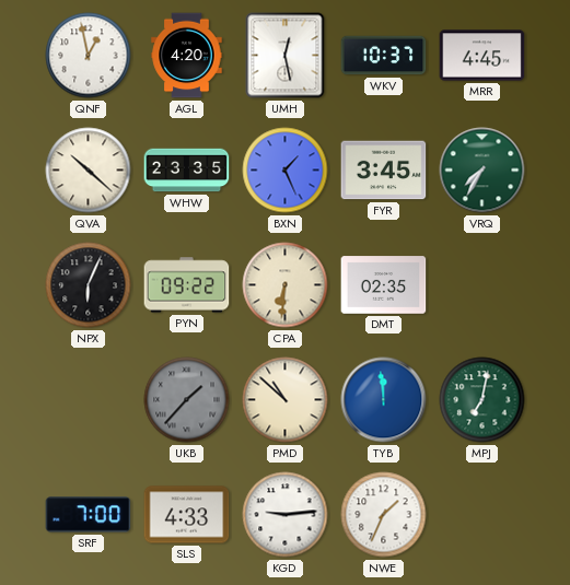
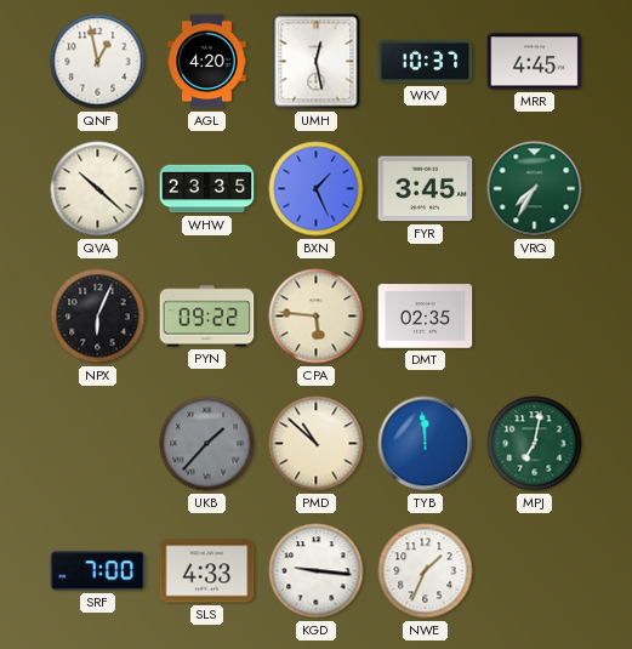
CPA: 6:31 -> 5:46
KGD: 9:14 -> 9:16
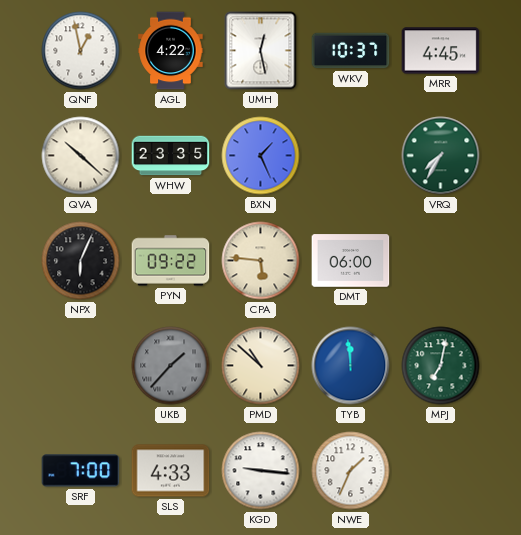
AGL: 4:20 -> 4:22
FYR: 3:45 -> none
DMT: 02:35 -> 06:00
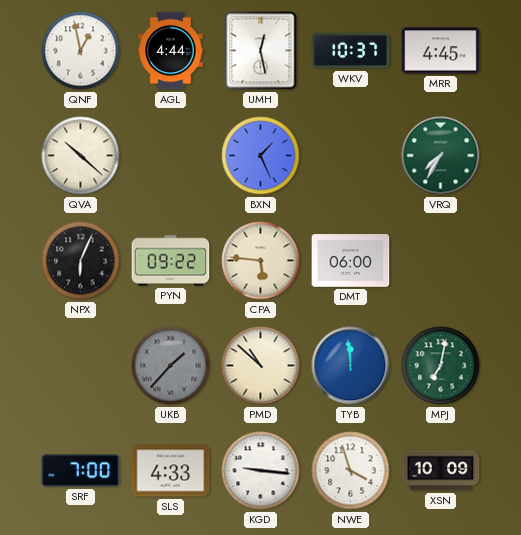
AGL: 4:22 -> 4:44
WHW: 23:35 -> none
NWE: 1:34 -> 3:57
XSN: none -> 10:09
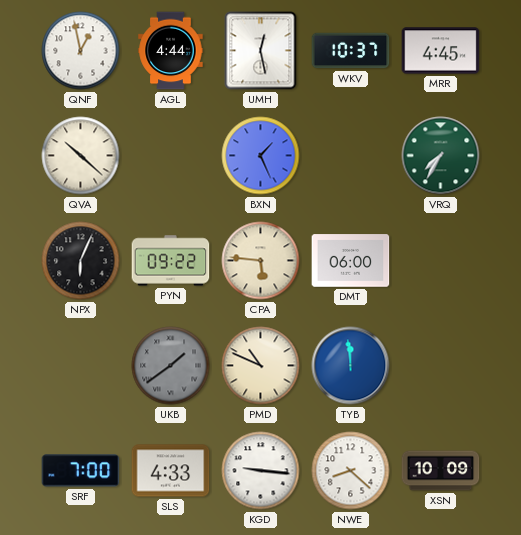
UKB: 1:37 -> 1:39
PMD: 10:52 -> 10:49
MPJ: 7:02 -> none
NWE: 3:57 -> 8:22
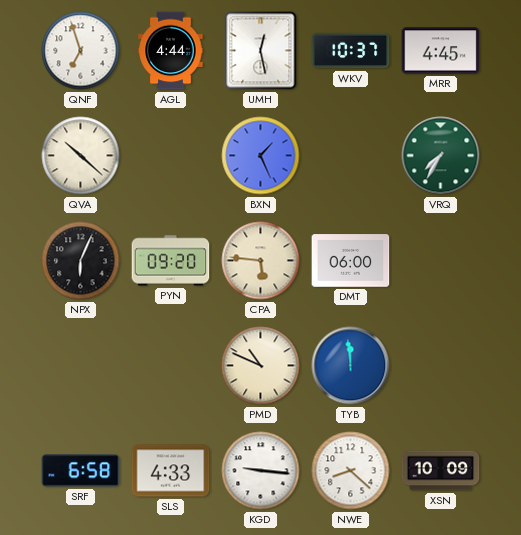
QNF: 12:58 -> 6:57
PYN: 09:22 -> 09:20
UKB: 1:39 -> none
SRF: 7:00 -> 6:58
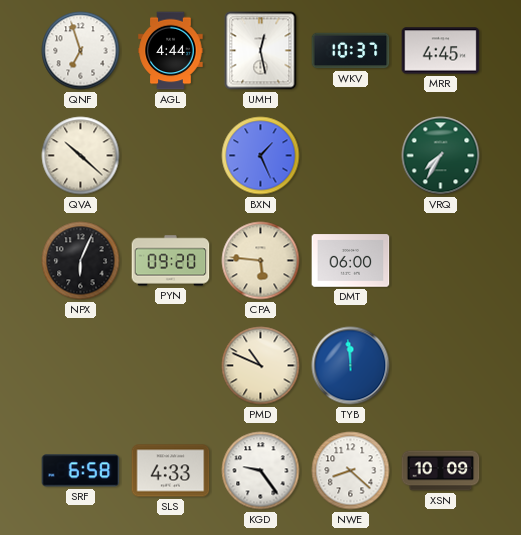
KGD: 9:16 -> 9:24
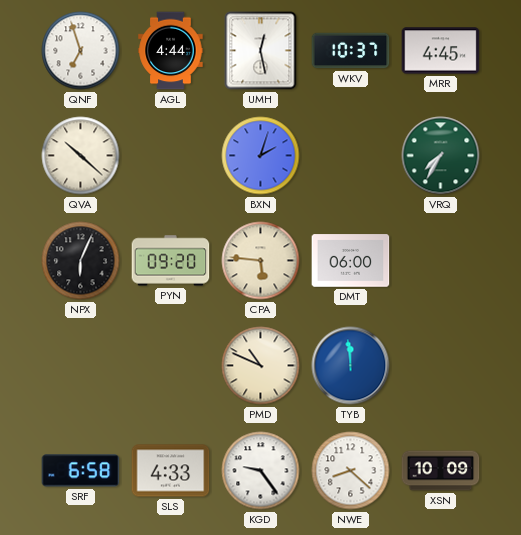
BXN: 1:26 -> 2:03
